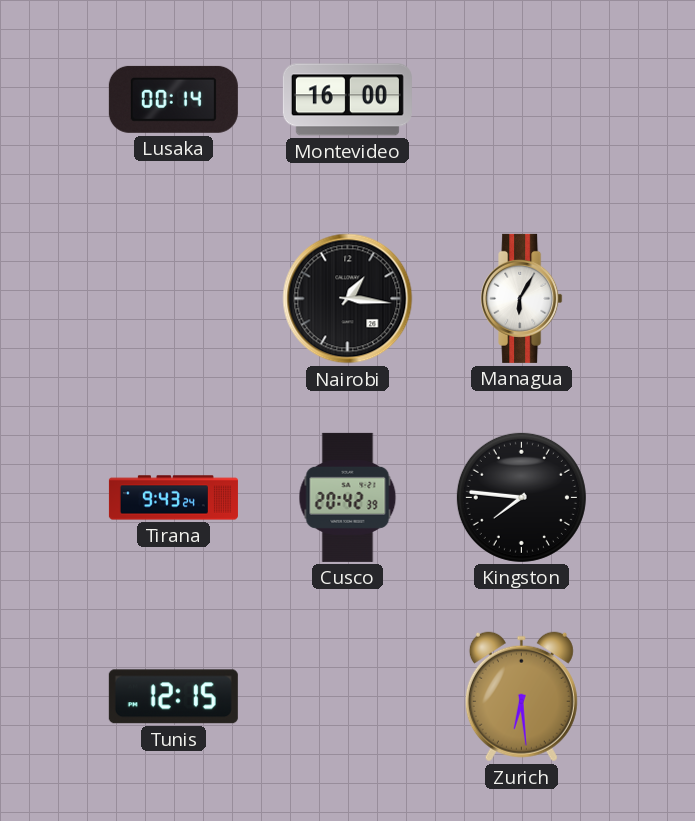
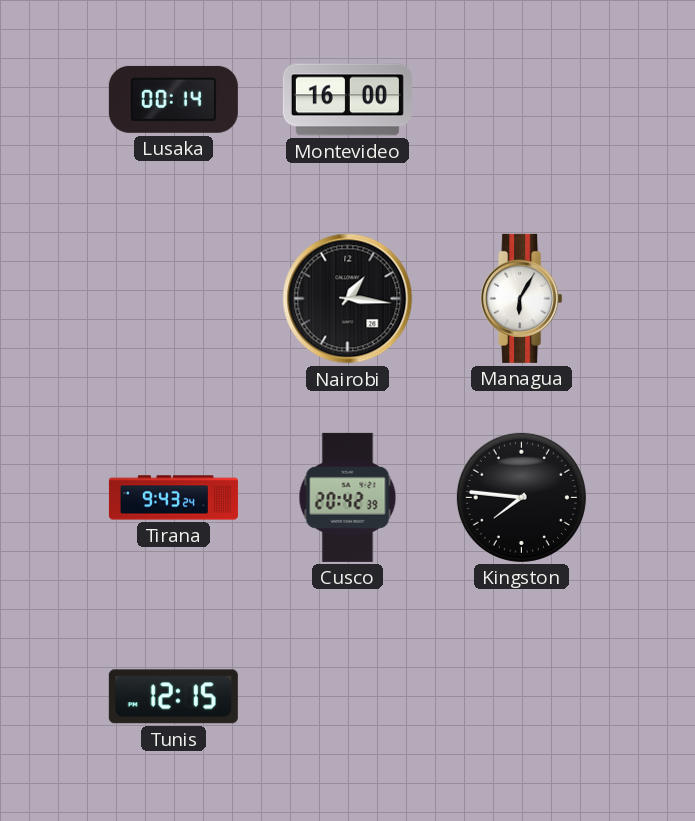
Zurich: 6:29 -> none
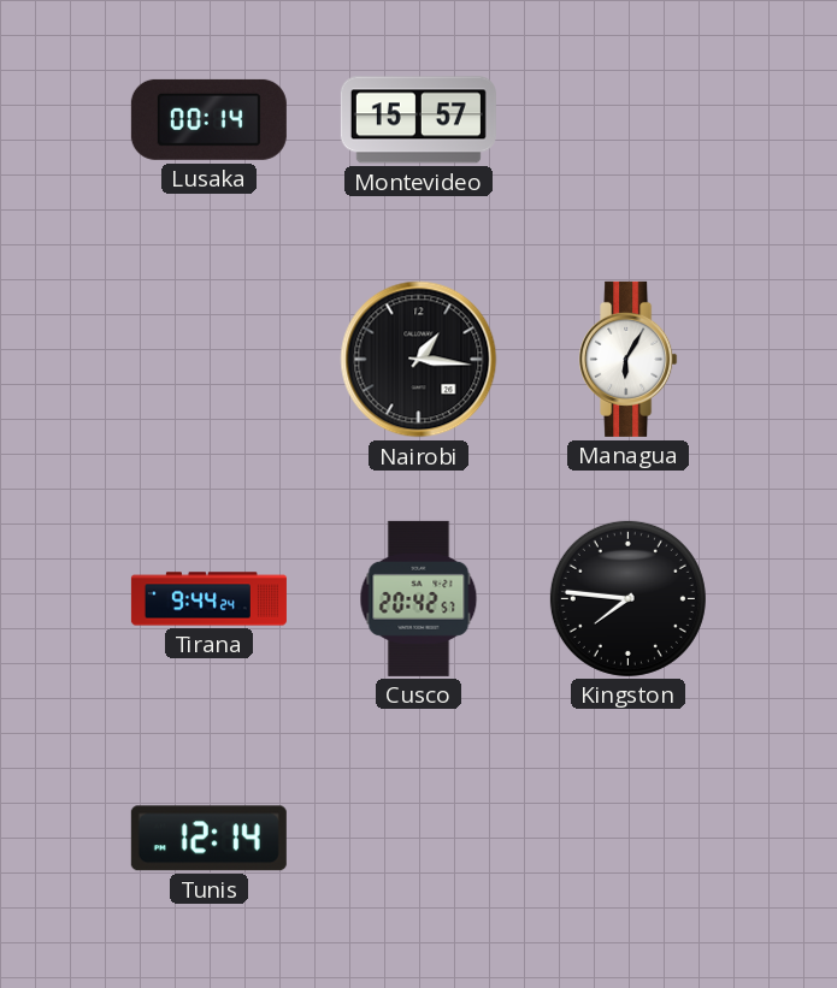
Montevideo: 16:00 -> 15:57
Tirana: 9:43 -> 9:44
Cusco: 20:42:39 -> 20:42:57
Tunis: 12:15 -> 12:14
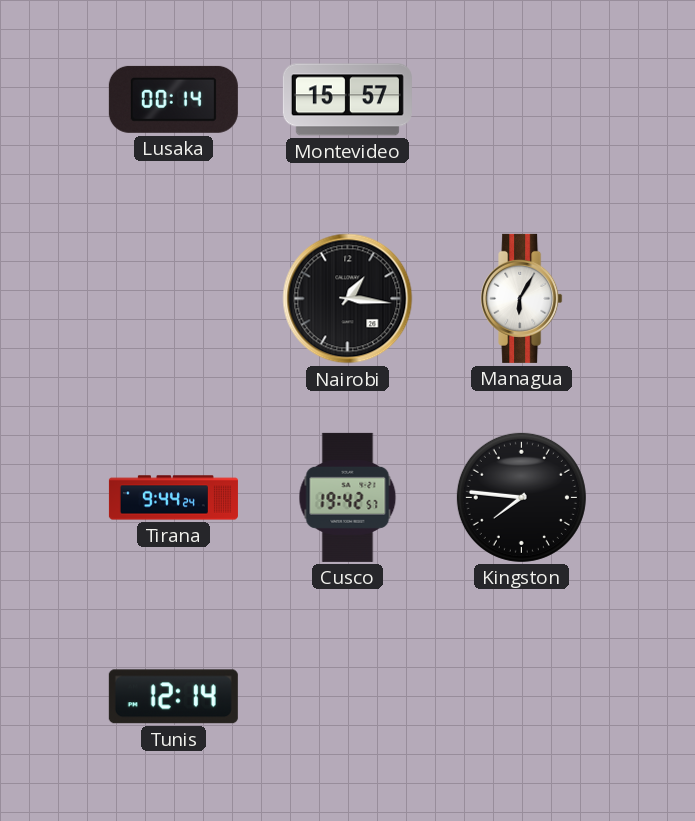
Cusco: 20:42 -> 19:42
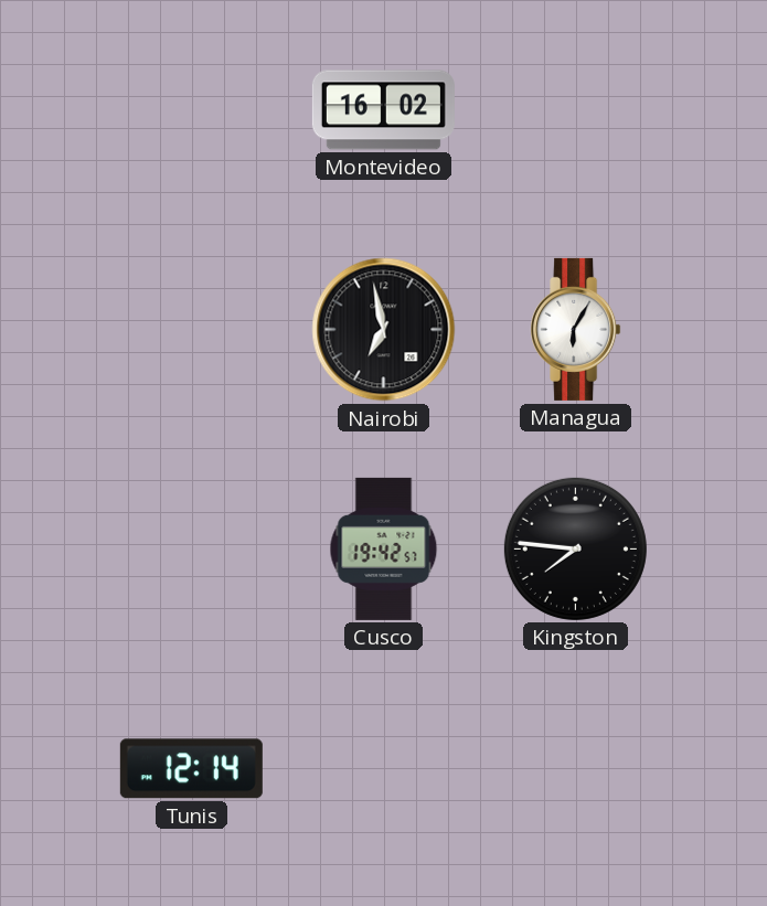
Lusaka: 00:14 -> none
Montevideo: 15:57 -> 16:02
Nairobi: 1:16 -> 6:58
Tirana: 9:44 -> none
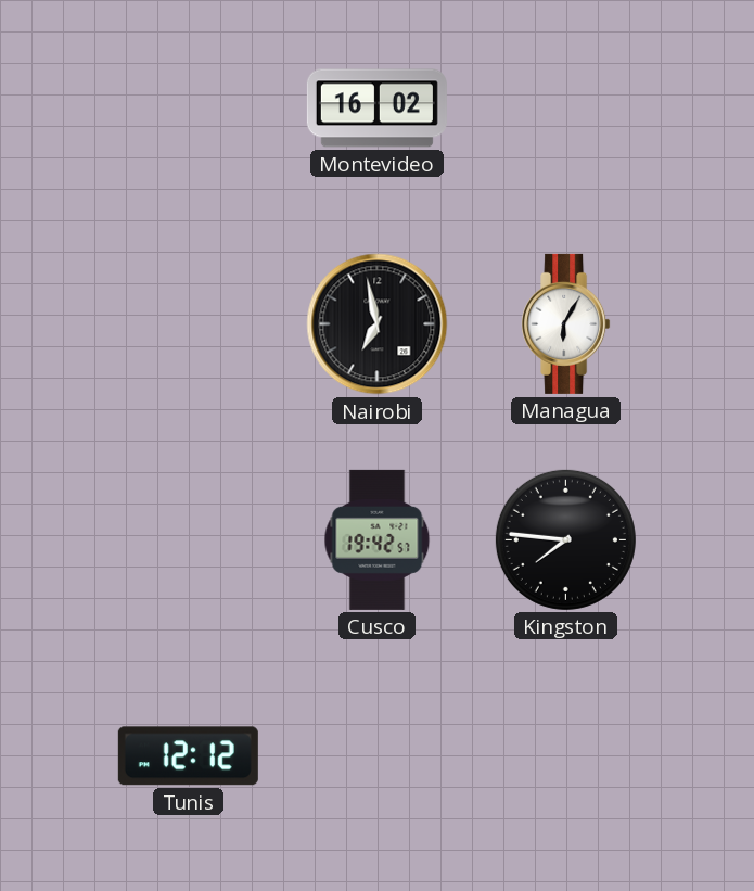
Tunis: 12:14 -> 12:12
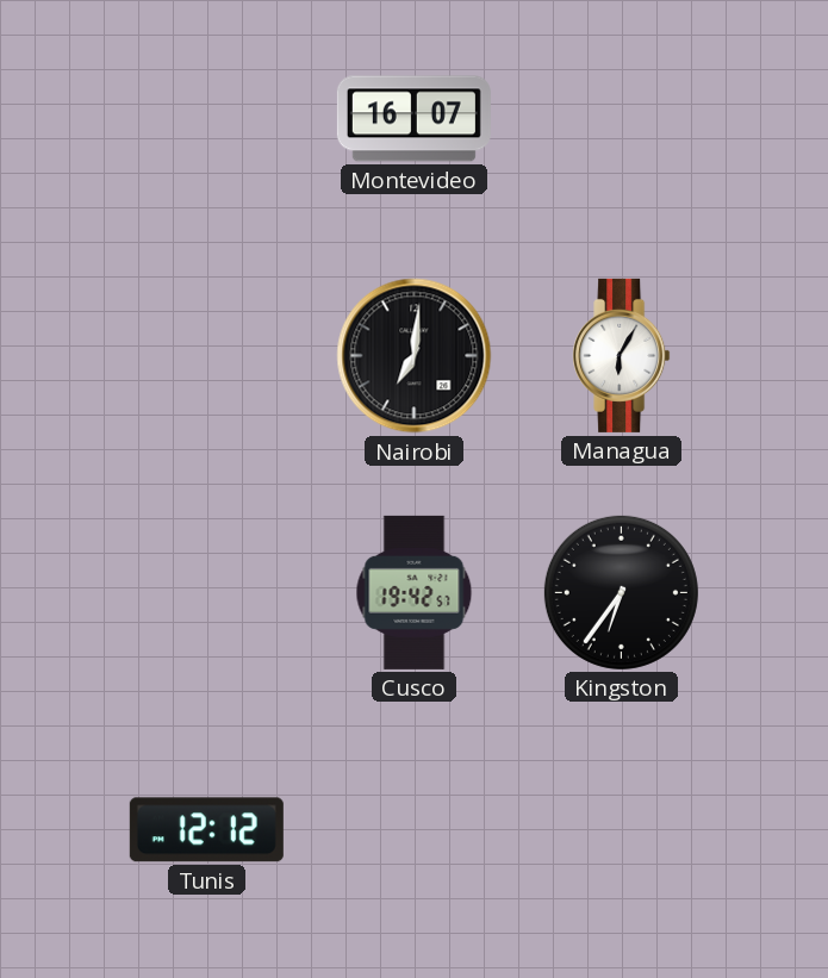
Montevideo: 16:02 -> 16:07
Nairobi: 6:58 -> 7:01
Kingston: 7:46 -> 6:36
